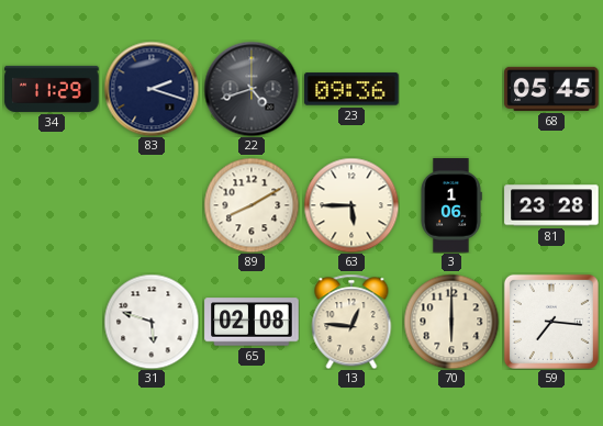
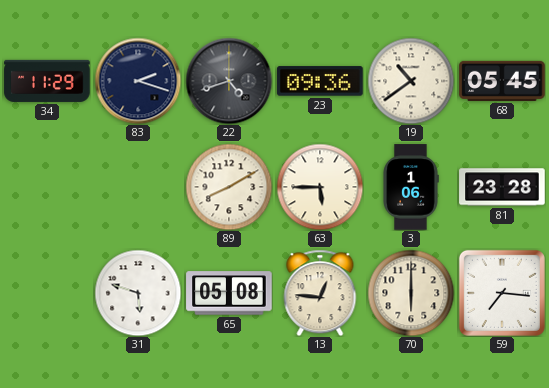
19: none -> 10:39
65: 02:08 -> 05:08
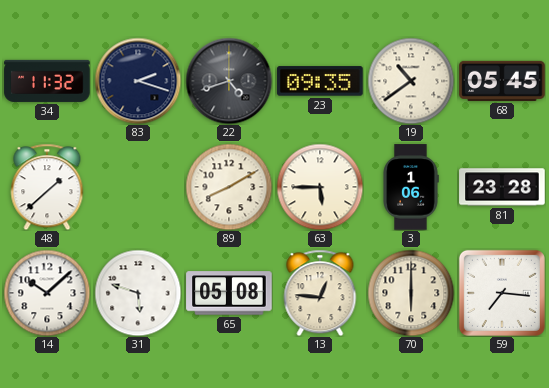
34: 11:29 -> 11:32
23: 09:36 -> 09:35
48: none -> 1:38
14: none -> 10:08
